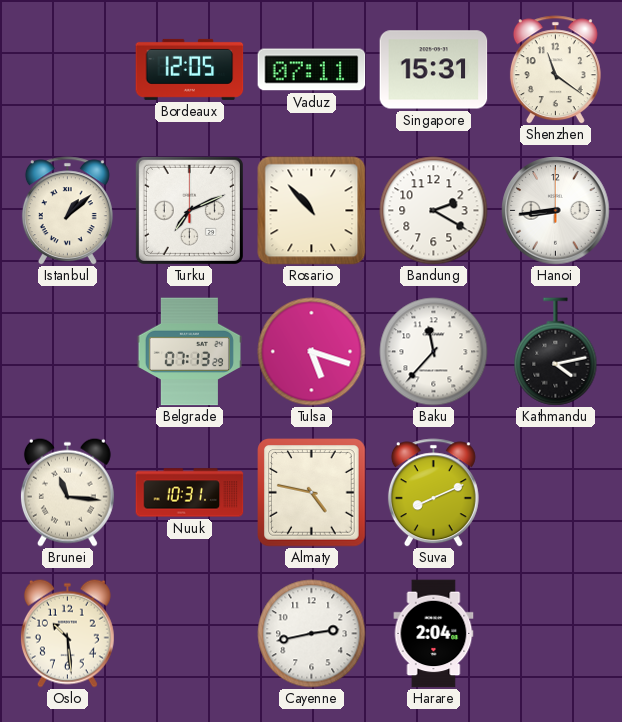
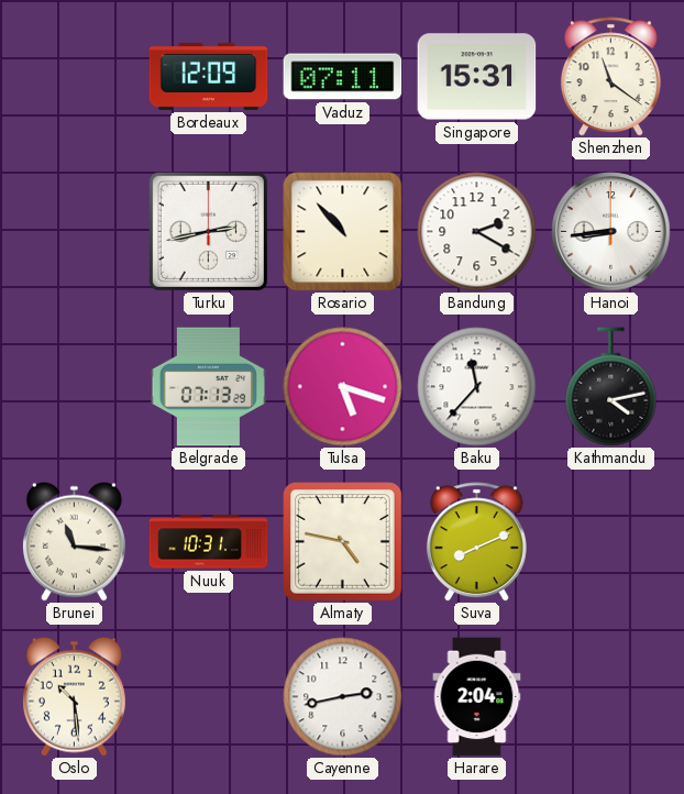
Bordeaux: 12:05 -> 12:09
Istanbul: 1:08 -> none
Turku: 7:11 -> 2:43
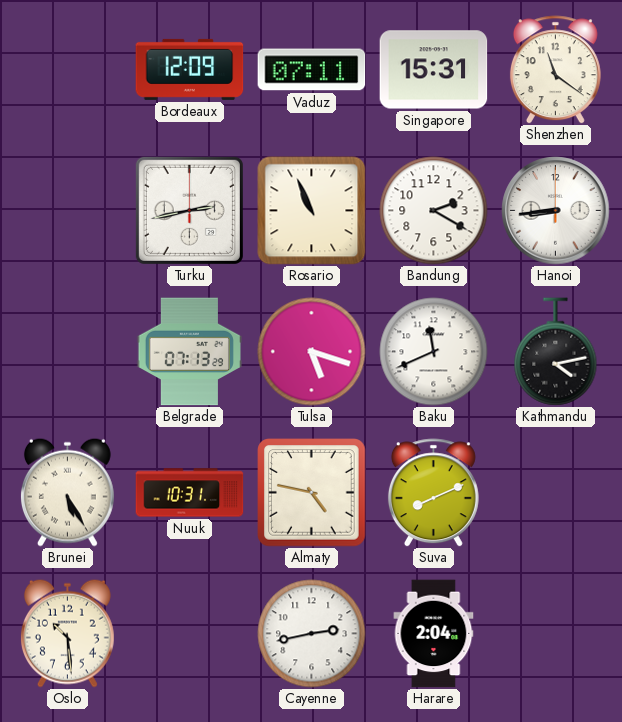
Rosario: 10:53 -> 10:56
Baku: 11:37 -> 11:41
Brunei: 11:16 -> 5:25
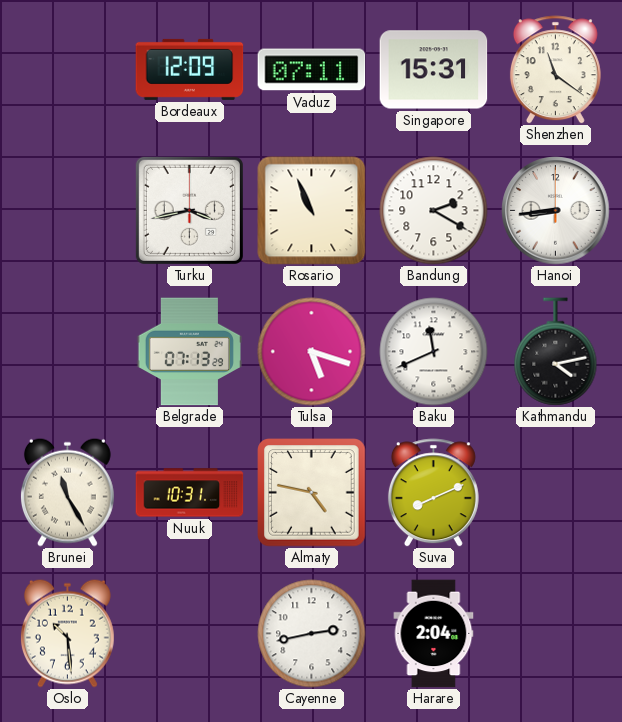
Turku: 2:43 -> 3:43
Brunei: 5:25 -> 11:25
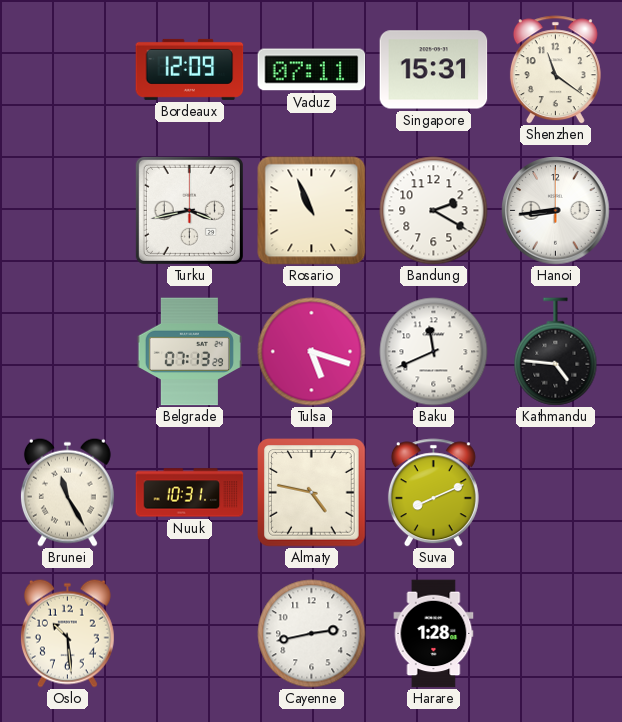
Kathmandu: 4:13 -> 4:46
Harare: 2:04 -> 1:28
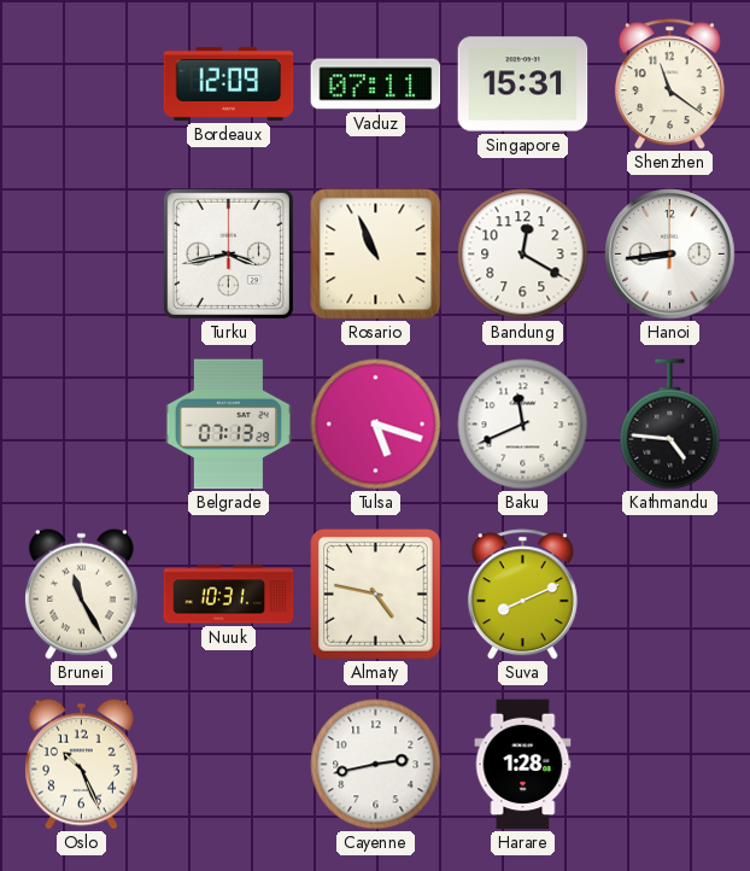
Bandung: 2:20 -> 12:20
Oslo: 10:29 -> 10:26
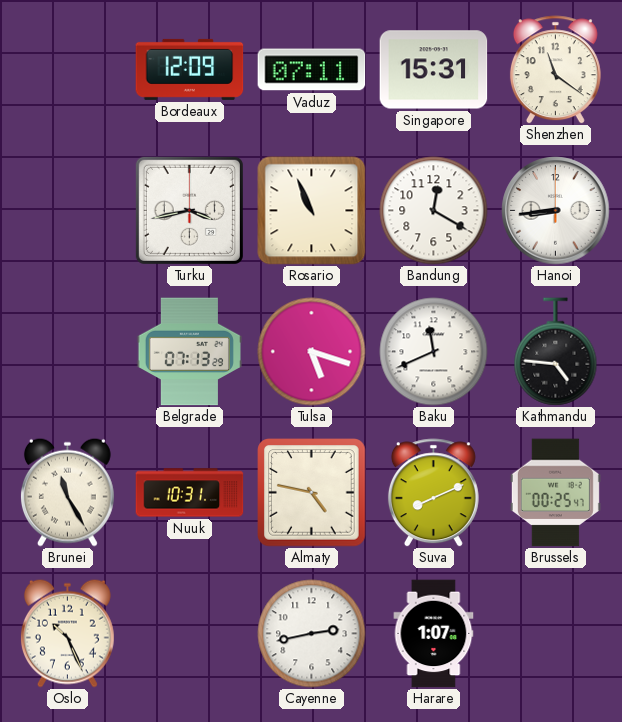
Brussels: none -> 00:25
Harare: 1:28 -> 1:07
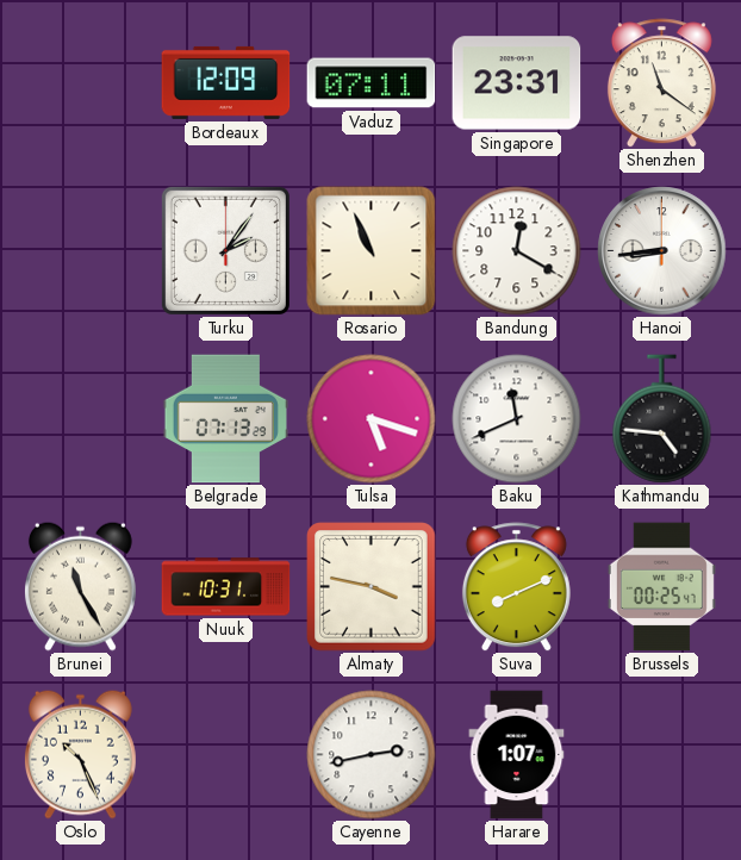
Singapore: 15:31 -> 23:31
Turku: 3:43 -> 2:06
Almaty: 4:47 -> 3:47
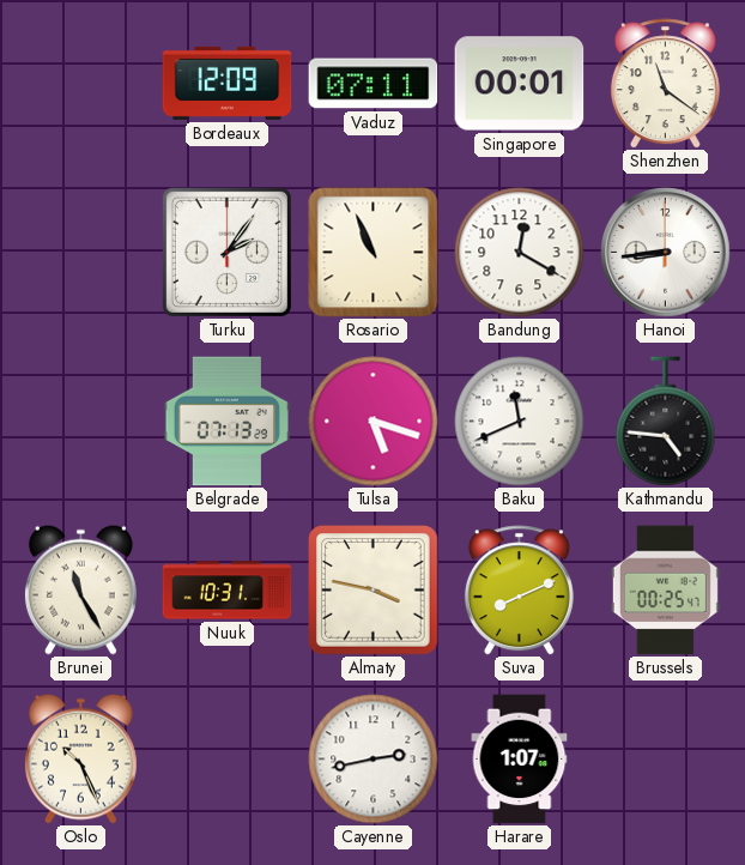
Singapore: 23:31 -> 00:01
